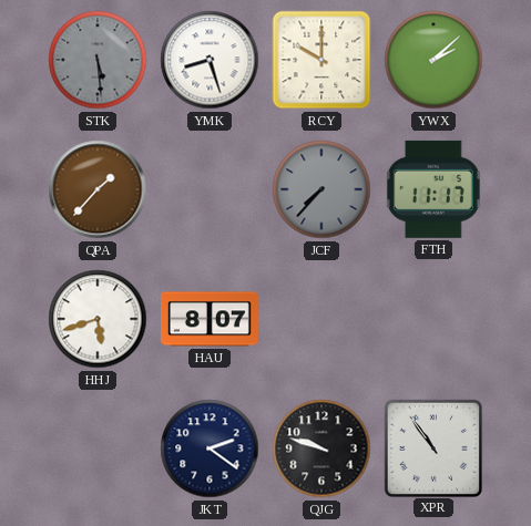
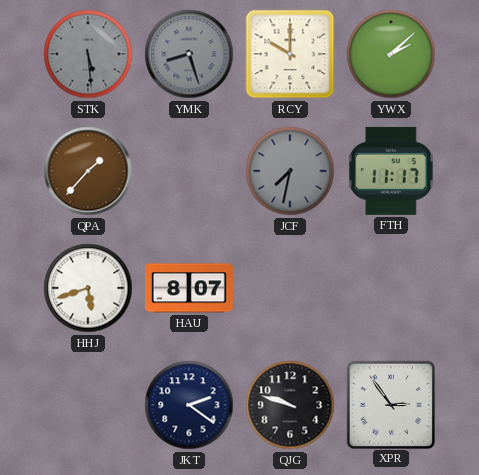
YMK dial: white -> grey
JCF: 7:37 -> 7:32
XPR: 10:54 -> 2:54
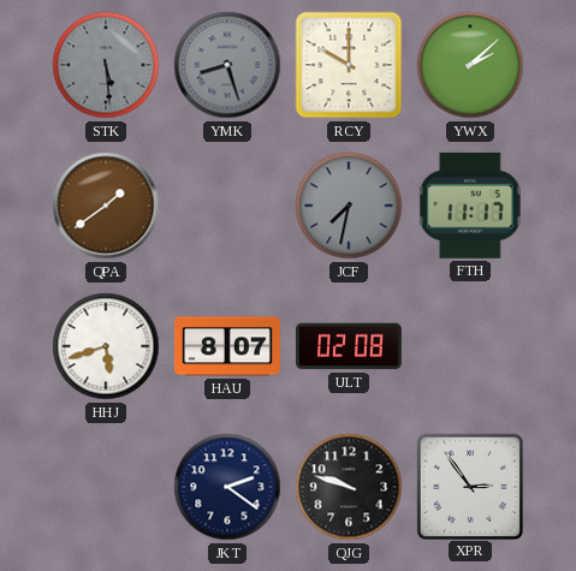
QPA: 1:37 -> 1:39
ULT: none -> 02:08
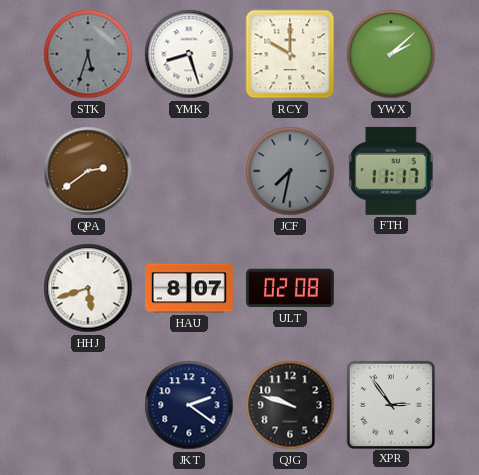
STK: 5:29 -> 5:33
YMK dial: grey -> white
QPA: 1:39 -> 2:39
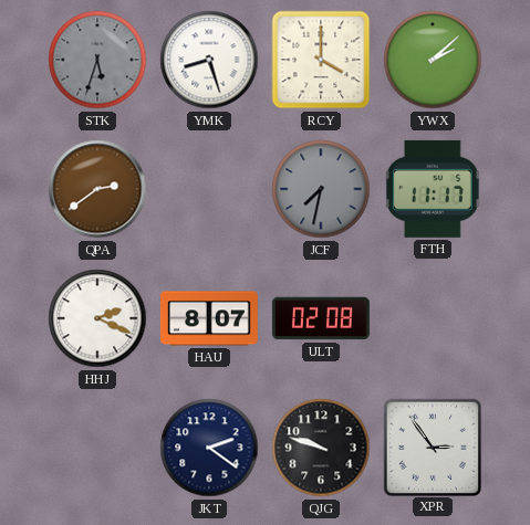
RCY: 10:00 -> 4:00
HHJ: 5:42 -> 2:19
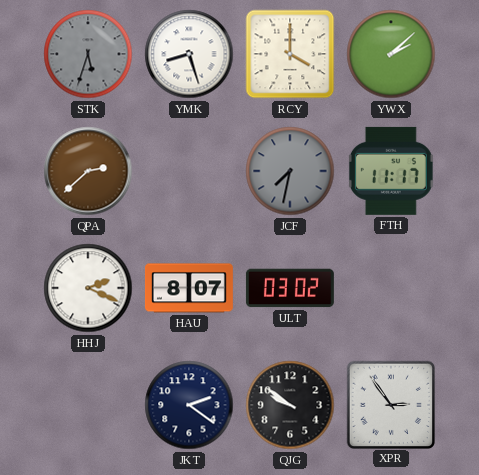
QPA: 2:39 -> 2:38
ULT: 02:08 -> 03:02
QJG: 9:48 -> 9:51
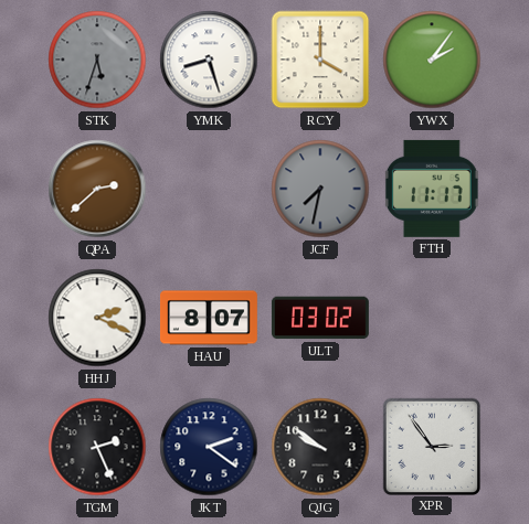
YWX: 2:08 -> 2:06
TGM: none -> 2:26
